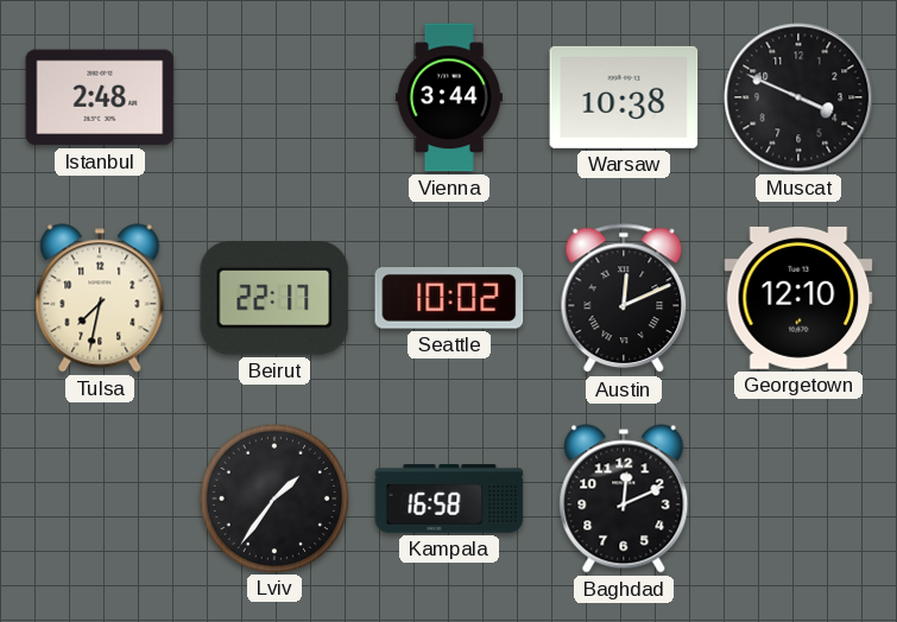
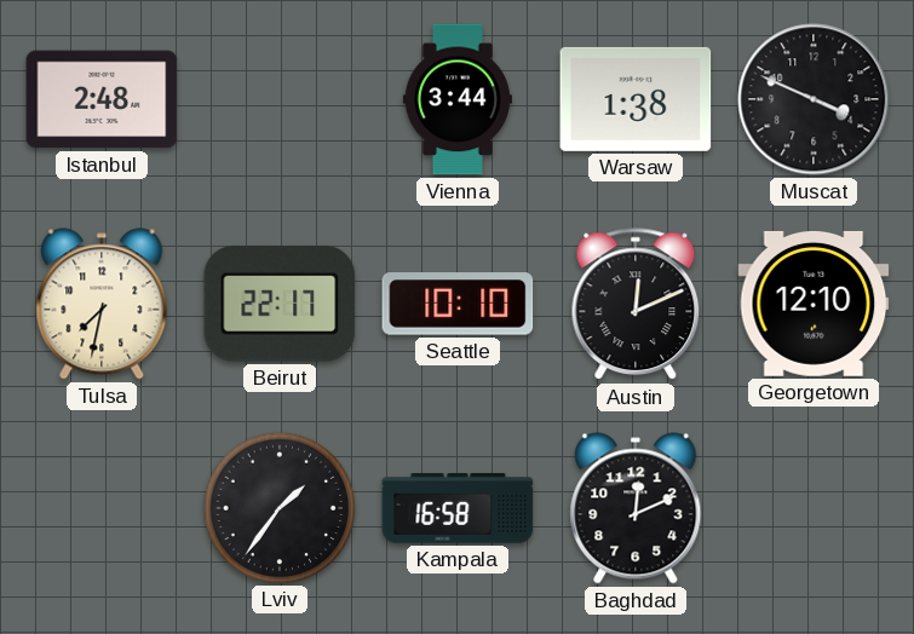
Warsaw: 10:38 -> 1:38
Seattle: 10:02 -> 10:10
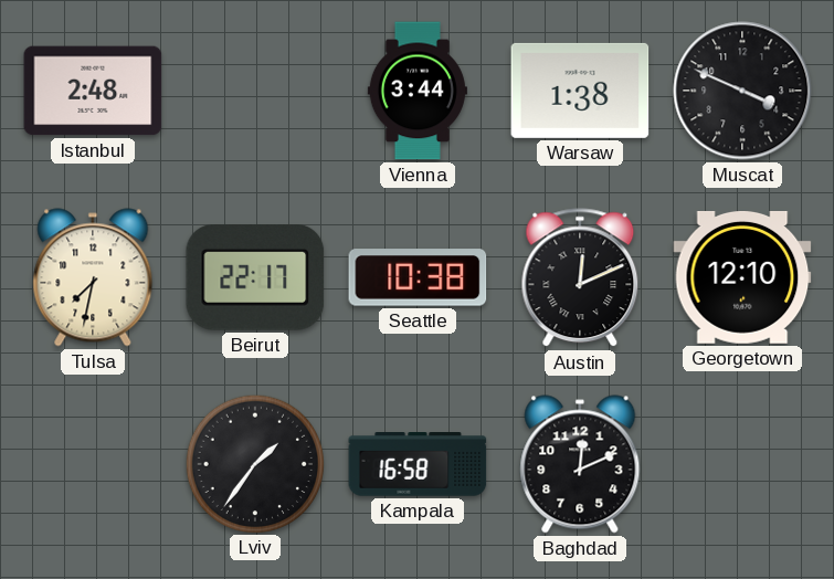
Seattle: 10:10 -> 10:38
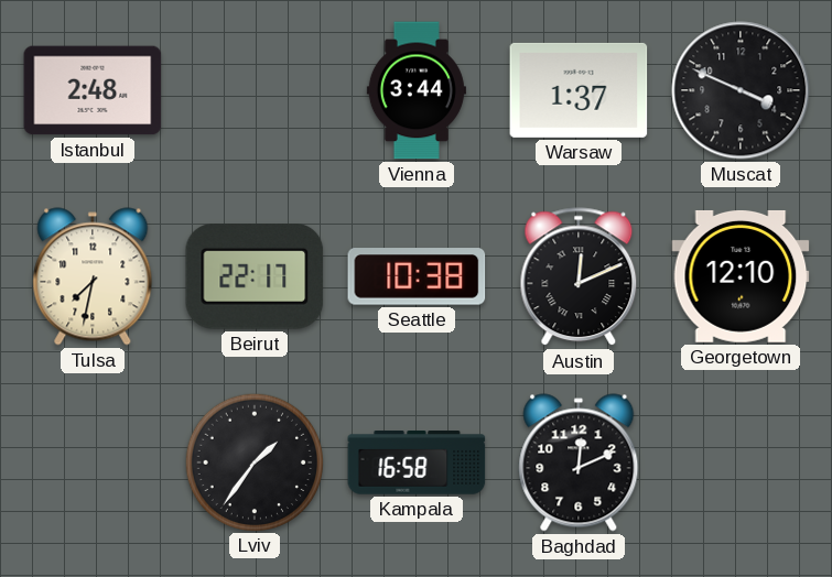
Warsaw: 1:38 -> 1:37
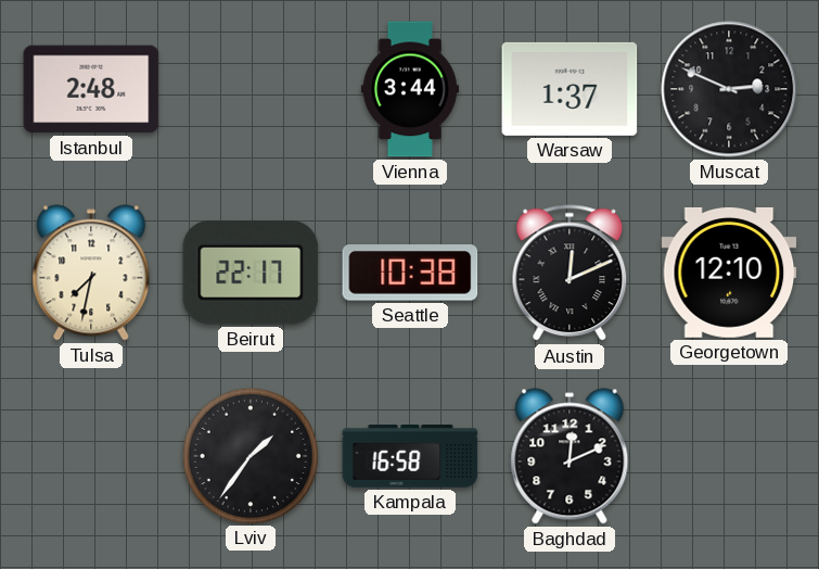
Muscat: 3:49 -> 2:49
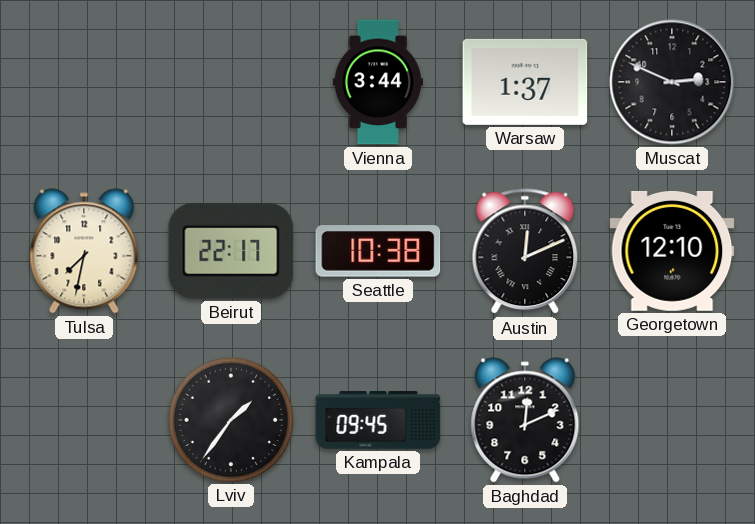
Istanbul: 2:48 -> none
Kampala: 16:58 -> 09:45
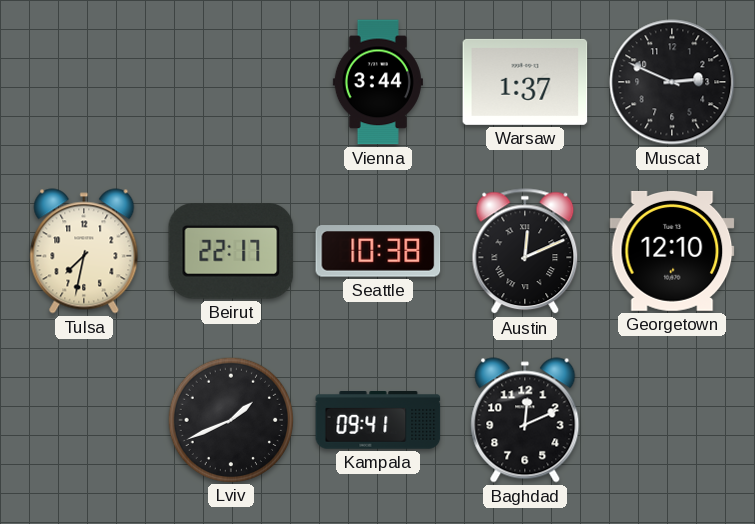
Lviv: 1:36 -> 1:41
Kampala: 09:45 -> 09:41
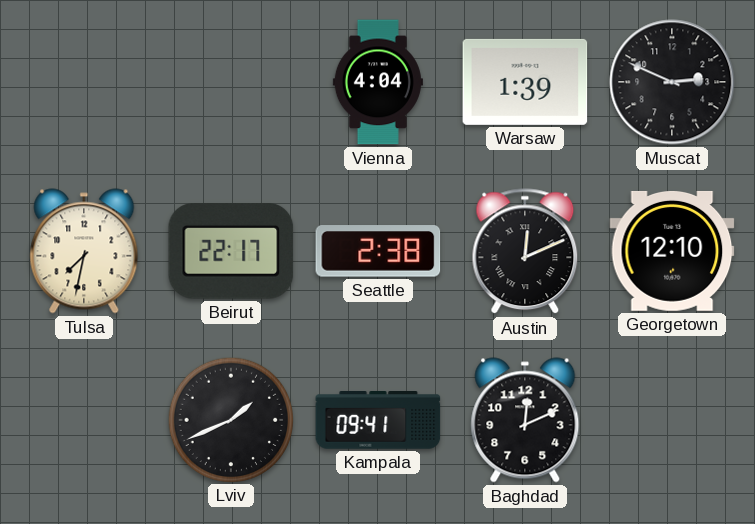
Vienna: 3:44 -> 4:04
Warsaw: 1:37 -> 1:39
Seattle: 10:38 -> 2:38
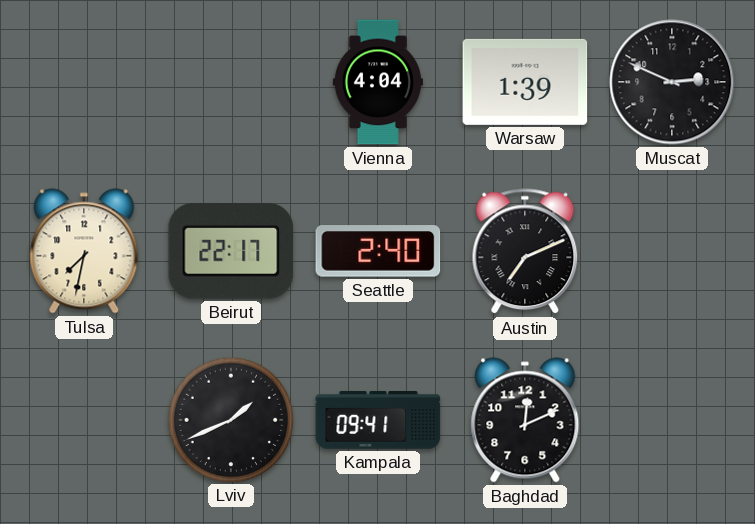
Seattle: 2:38 -> 2:40
Austin: 12:11 -> 7:11
Georgetown: 12:10 -> none
